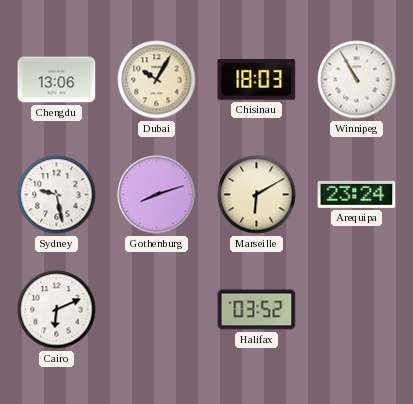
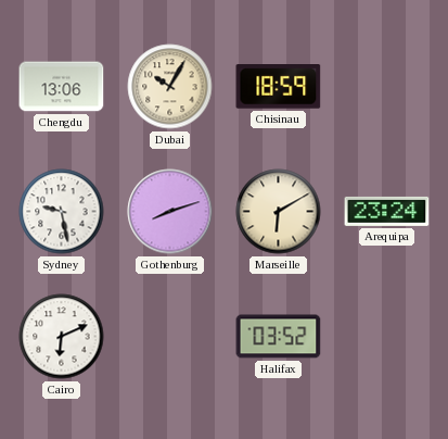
Chisinau: 18:03 -> 18:59
Winnipeg: 10:55 -> none
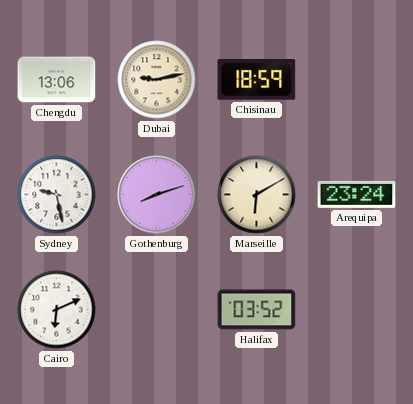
Dubai: 10:05 -> 9:13
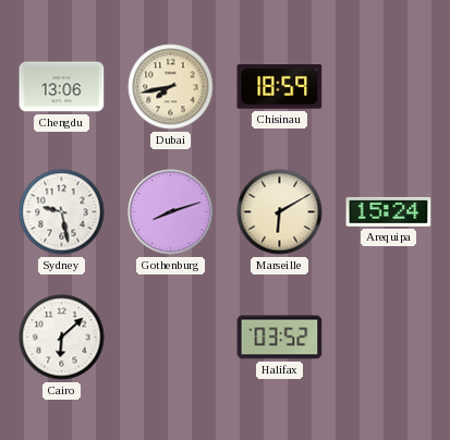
Dubai: 9:13 -> 7:43
Arequipa: 23:24 -> 15:24
Cairo: 6:11 -> 6:08
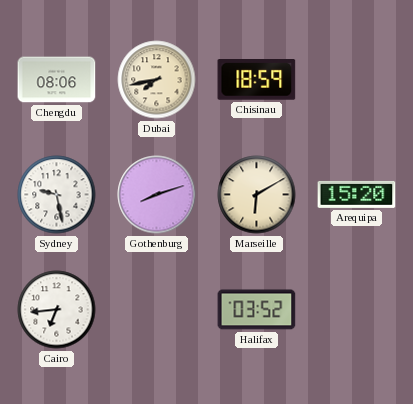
Chengdu: 13:06 -> 08:06
Arequipa: 15:24 -> 15:20
Cairo: 6:08 -> 6:44
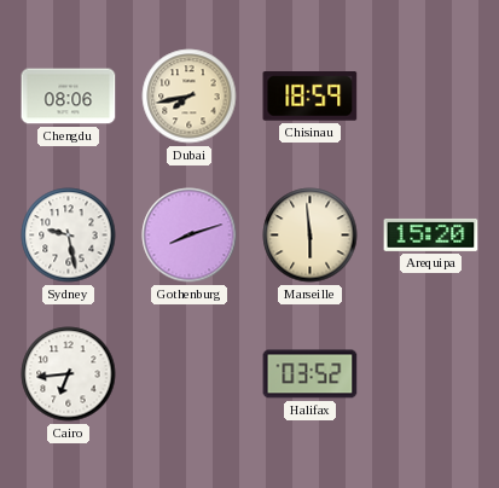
Marseille: 6:10 -> 5:59
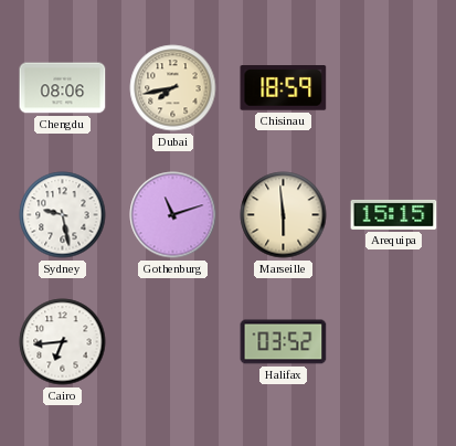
Gothenburg: 8:12 -> 11:12
Arequipa: 15:20 -> 15:15
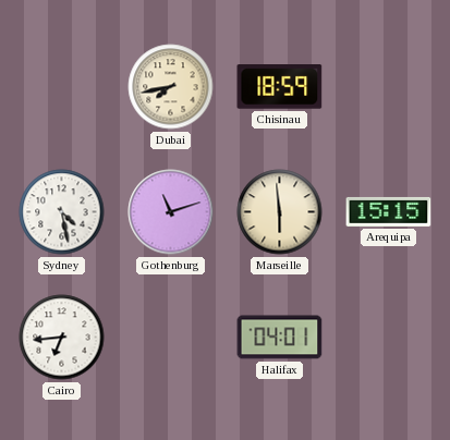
Chengdu: 08:06 -> none
Sydney: 9:28 -> 4:28
Halifax: 03:52 -> 04:01
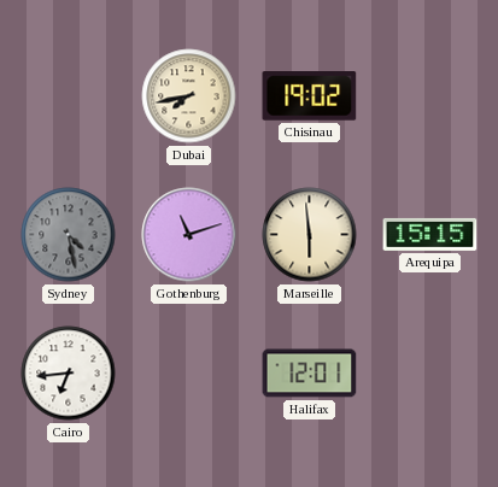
Chisinau: 18:59 -> 19:02
Sydney dial: white -> grey
Halifax: 04:01 -> 12:01
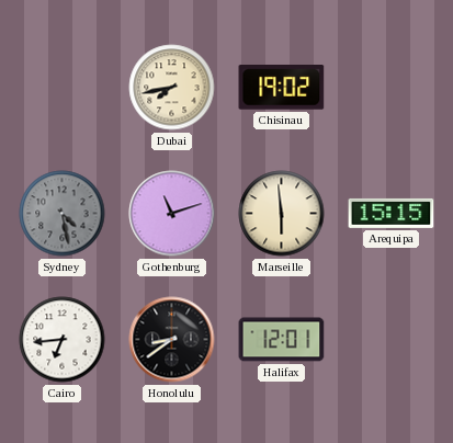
Honolulu: none -> 8:39
